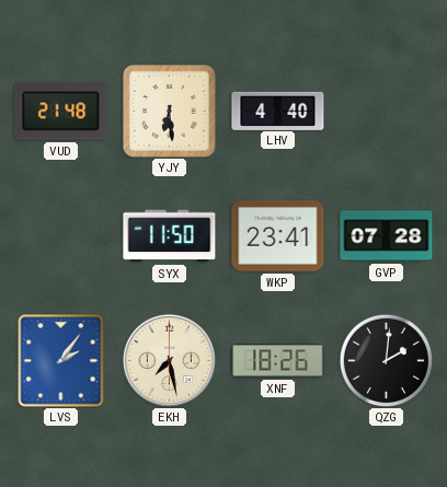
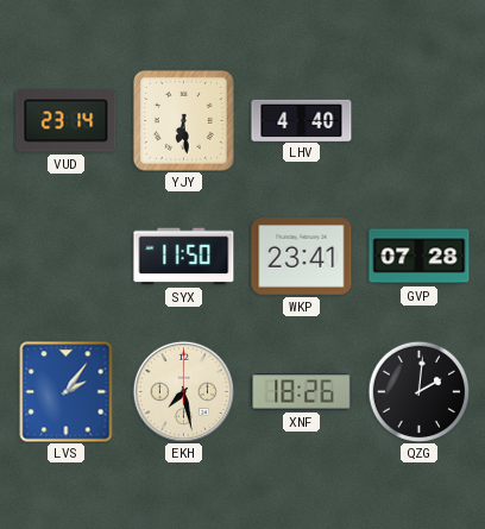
VUD: 21:48 -> 23:14
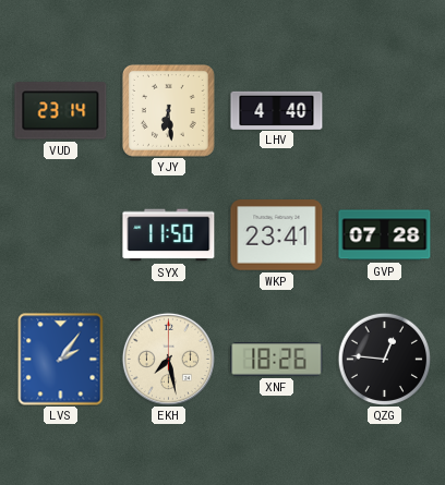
QZG: 2:01 -> 12:46
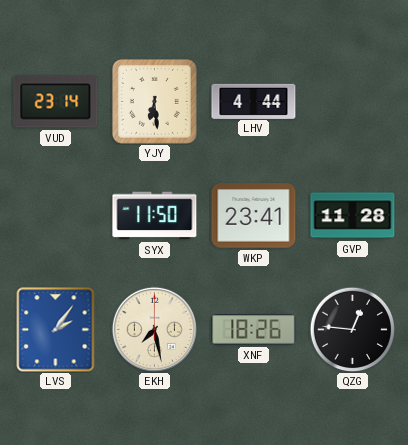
LHV: 4:40 -> 4:44
GVP: 07:28 -> 11:28
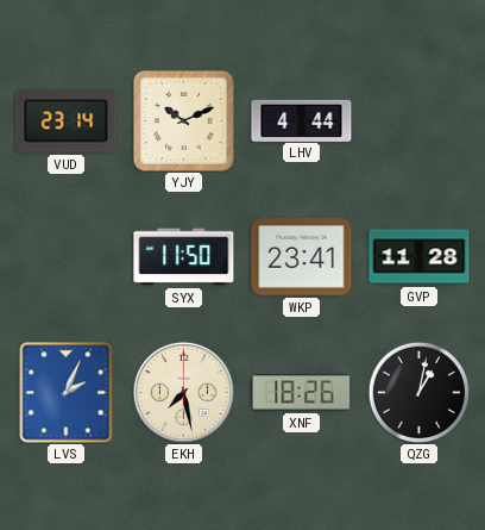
YJY: 6:29 -> 10:11
LVS: 2:06 -> 2:04
QZG: 12:46 -> 1:02
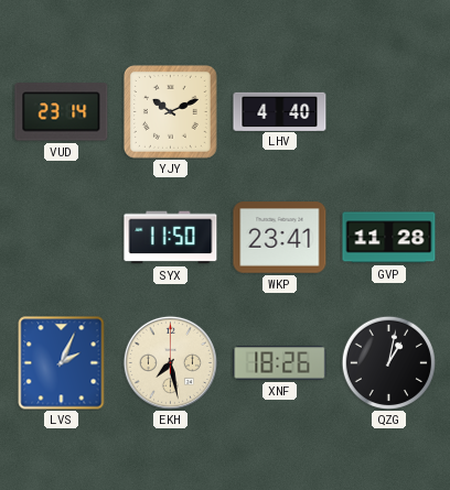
LHV: 4:44 -> 4:40
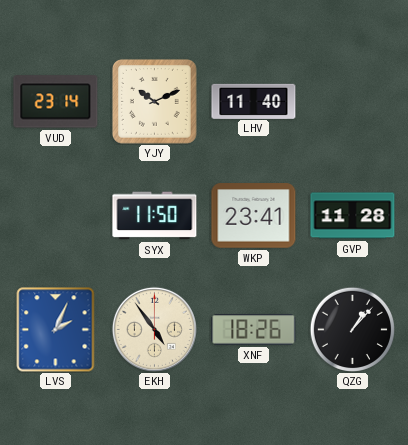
LHV: 4:40 -> 11:40
EKH: 7:28 -> 4:54
QZG: 1:02 -> 1:07
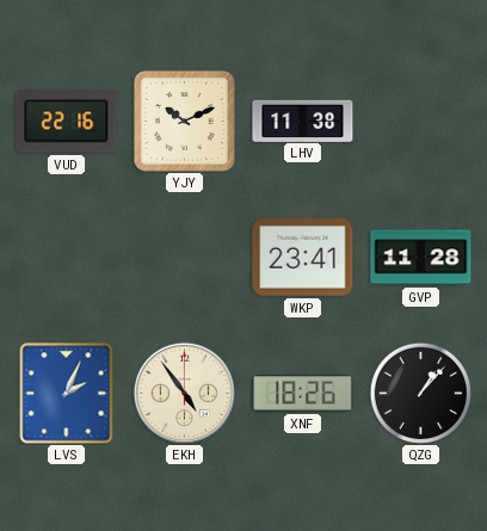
VUD: 23:14 -> 22:16
LHV: 11:40 -> 11:38
SYX: 11:50 -> none
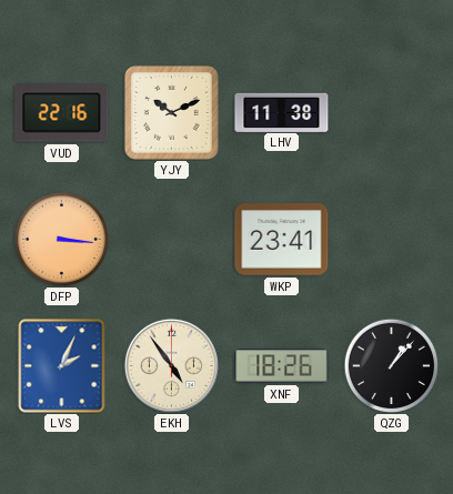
DFP: none -> 3:16
GVP: 11:28 -> none
